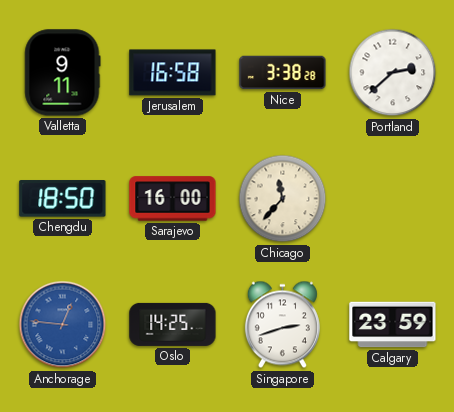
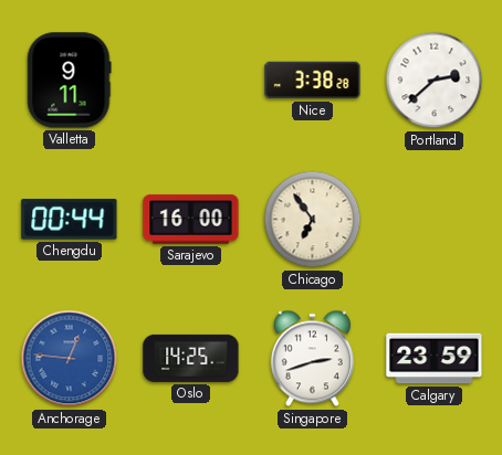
Jerusalem: 16:58 -> none
Chengdu: 18:50 -> 00:44
Chicago: 11:37 -> 6:54
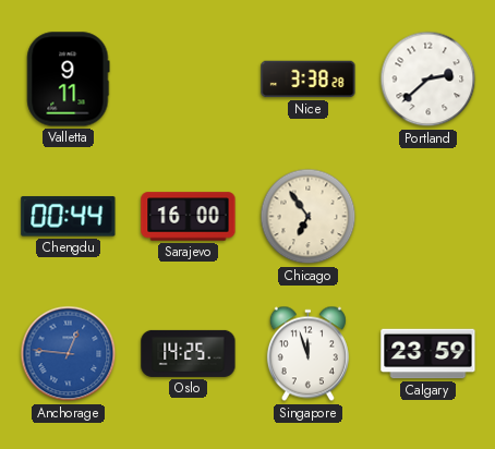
Singapore: 2:42 -> 11:57
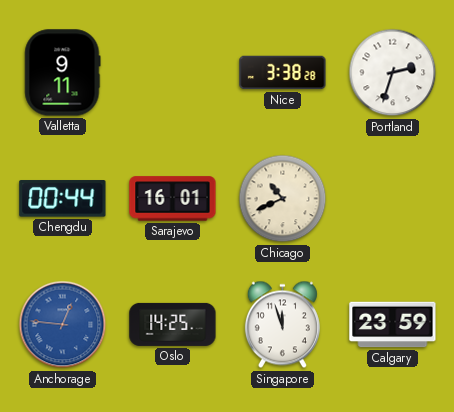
Portland: 2:38 -> 2:33
Sarajevo: 16:00 -> 16:01
Chicago: 6:54 -> 10:41
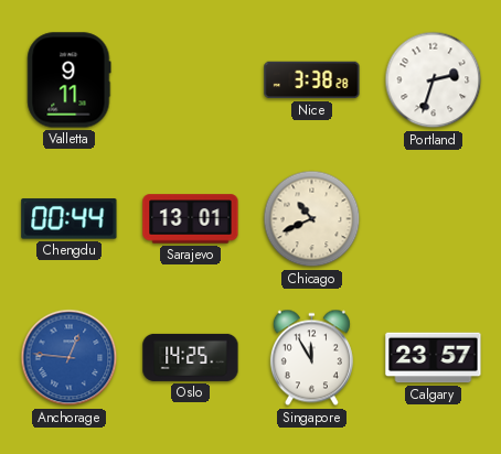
Sarajevo: 16:01 -> 13:01
Singapore: 11:57 -> 11:55
Calgary: 23:59 -> 23:57
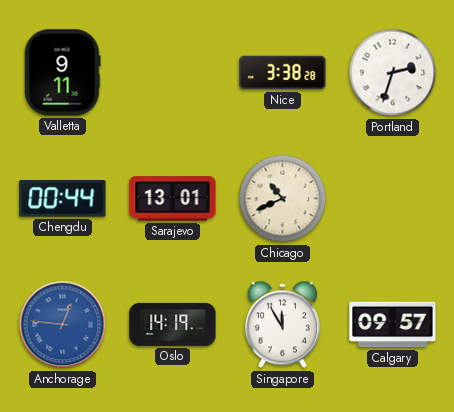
Oslo: 14:25 -> 14:19
Calgary: 23:57 -> 09:57
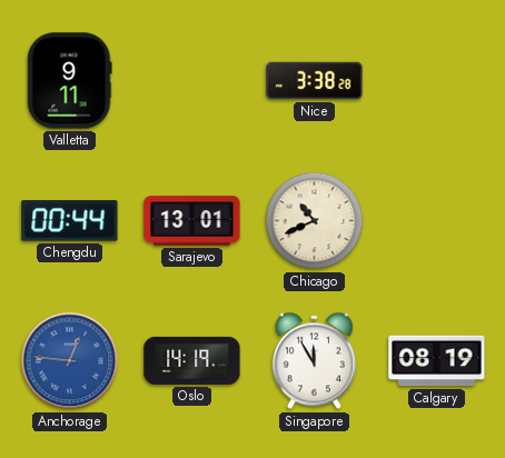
Portland: 2:33 -> none
Calgary: 09:57 -> 08:19
